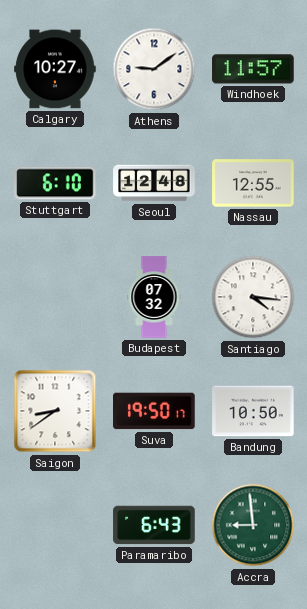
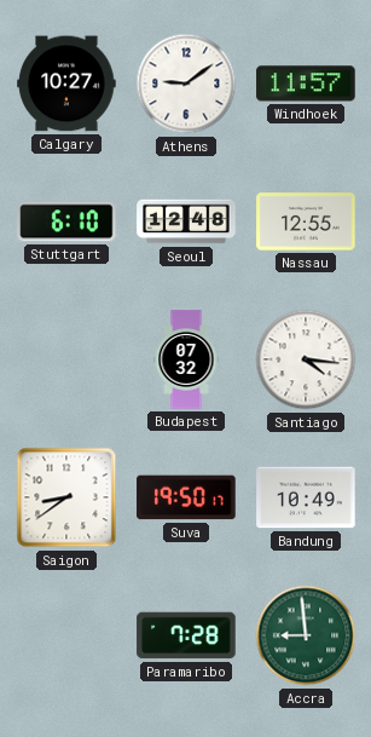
Bandung: 10:50 -> 10:49
Paramaribo: 6:43 -> 7:28
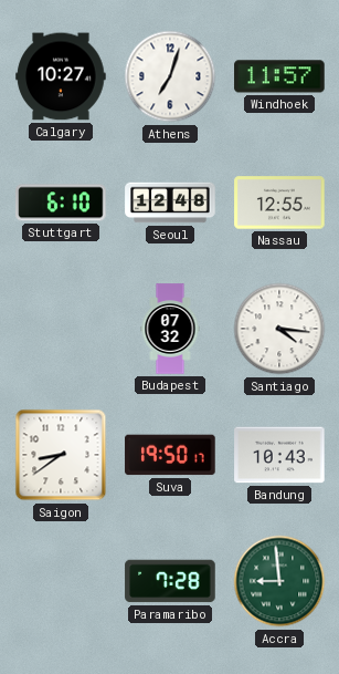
Athens: 9:09 -> 7:03
Bandung: 10:49 -> 10:43
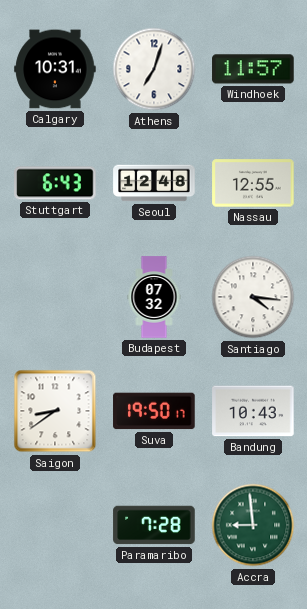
Calgary: 10:27 -> 10:31
Stuttgart: 6:10 -> 6:43
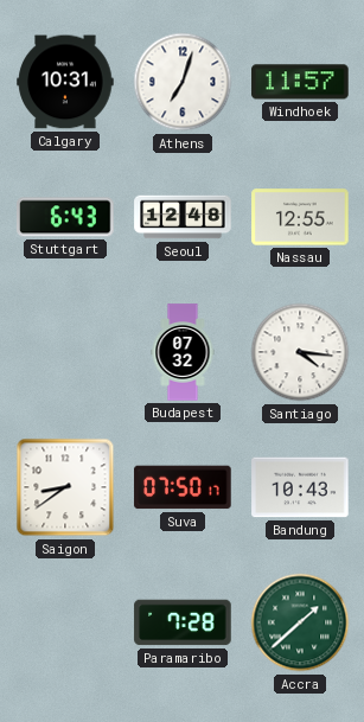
Suva: 19:50 -> 07:50
Accra: 8:59 -> 1:38
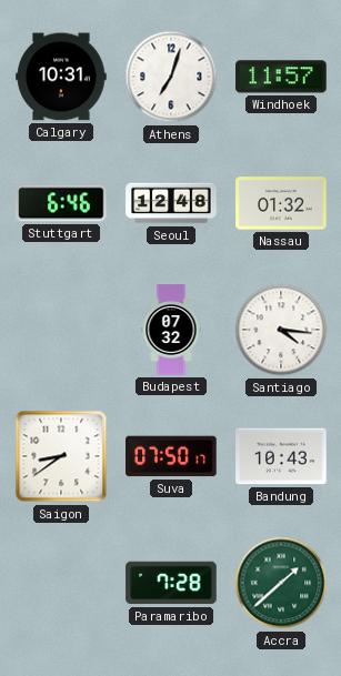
Stuttgart: 6:43 -> 6:46
Nassau: 12:55 -> 01:32
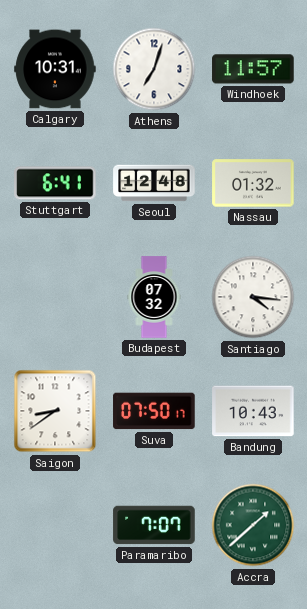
Stuttgart: 6:46 -> 6:41
Paramaribo: 7:28 -> 7:07
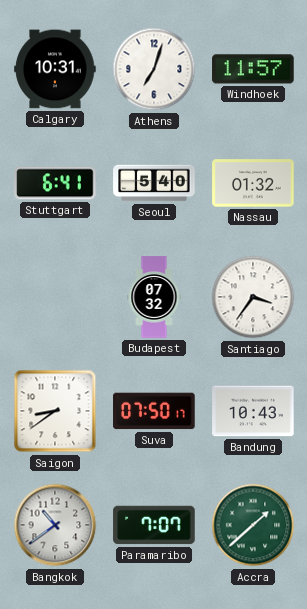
Seoul: 12:48 -> 5:40
Santiago: 4:16 -> 3:36
Bangkok: none -> 10:39
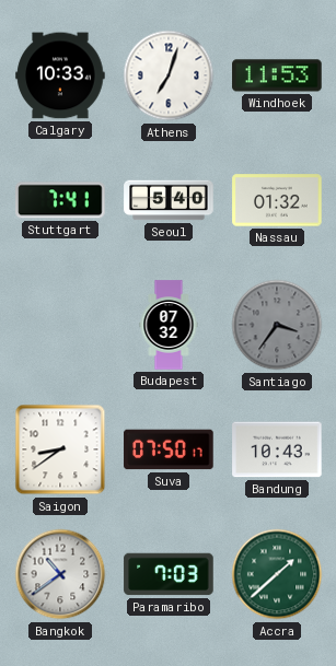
Calgary: 10:31 -> 10:33
Windhoek: 11:57 -> 11:53
Stuttgart: 6:41 -> 7:41
Santiago dial: white -> grey
Paramaribo: 7:07 -> 7:03
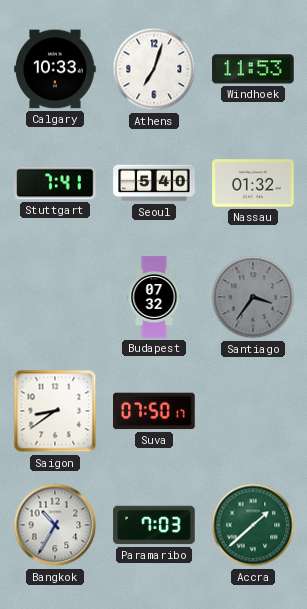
Bandung: 10:43 -> none
Bangkok: 10:39 -> 10:35
